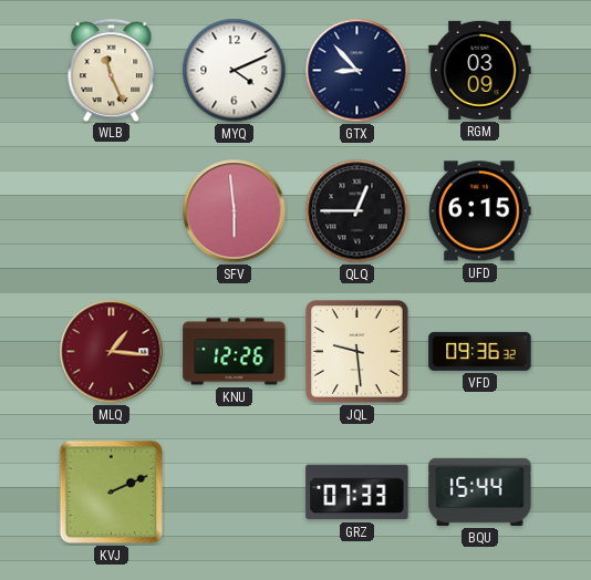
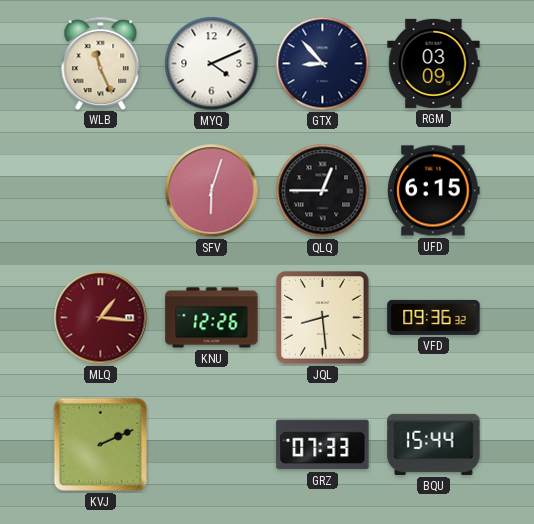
SFV: 5:59 -> 6:03
JQL: 9:29 -> 8:29
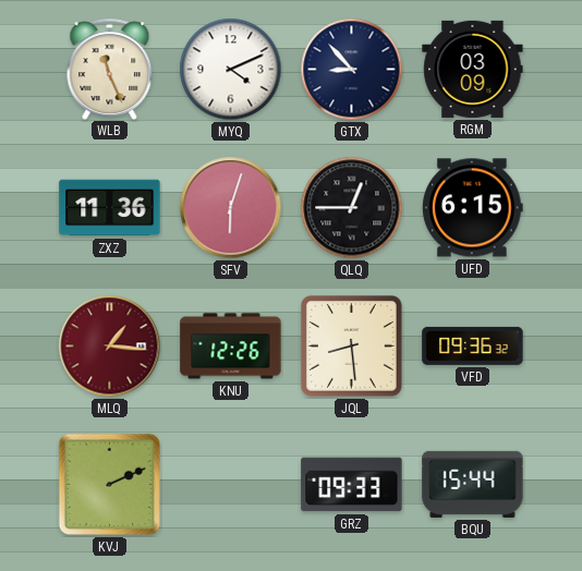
ZXZ: none -> 11:36
GRZ: 07:33 -> 09:33
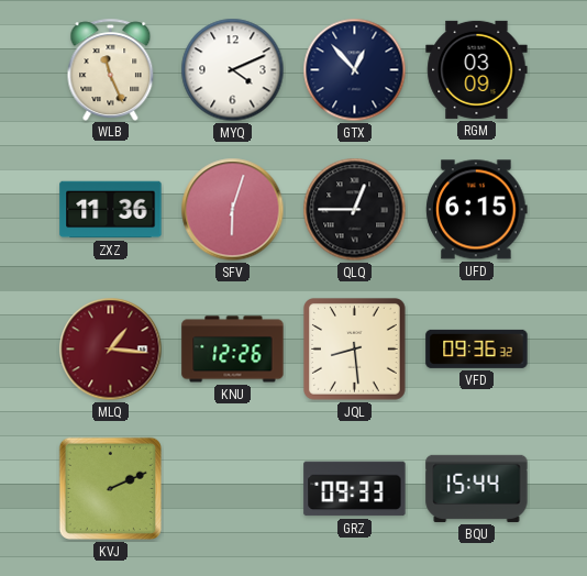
GTX: 8:53 -> 12:53
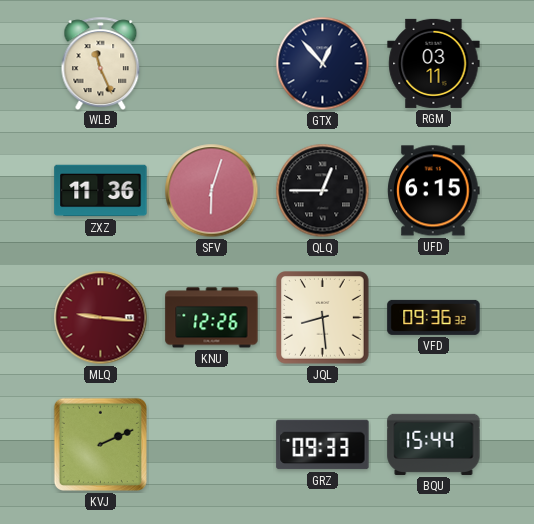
MYQ: 4:11 -> none
RGM: 03:09 -> 03:11
MLQ: 1:16 -> 9:16
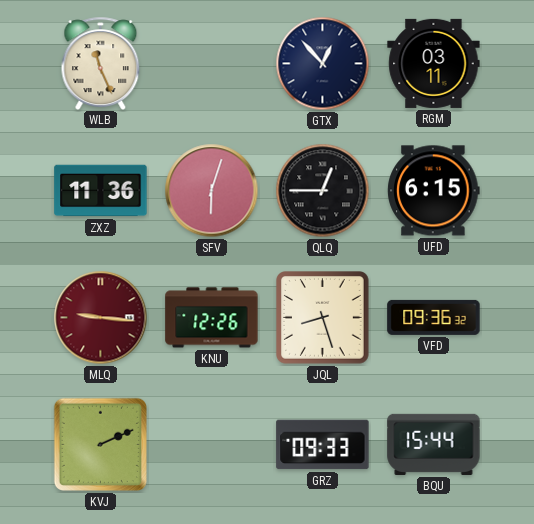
JQL: 8:29 -> 8:27
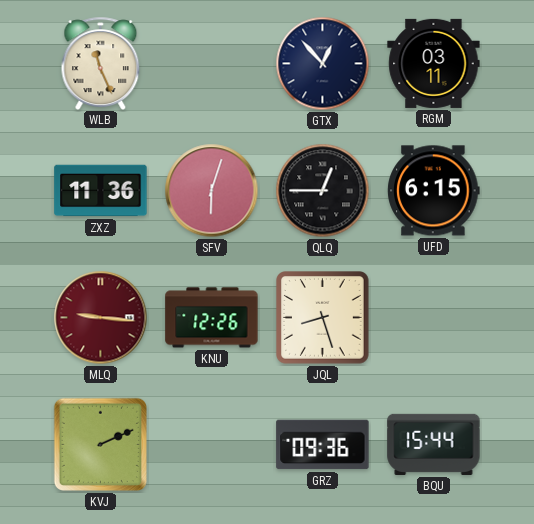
VFD: 09:36 -> none
GRZ: 09:33 -> 09:36
